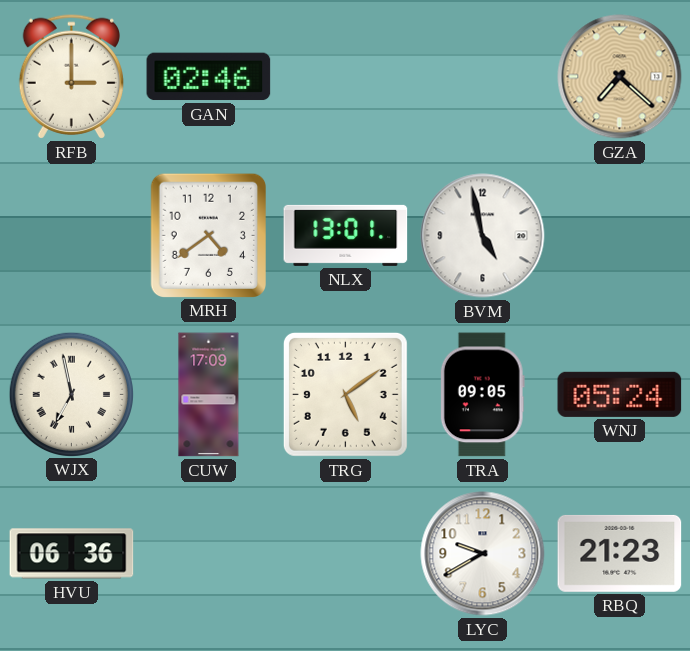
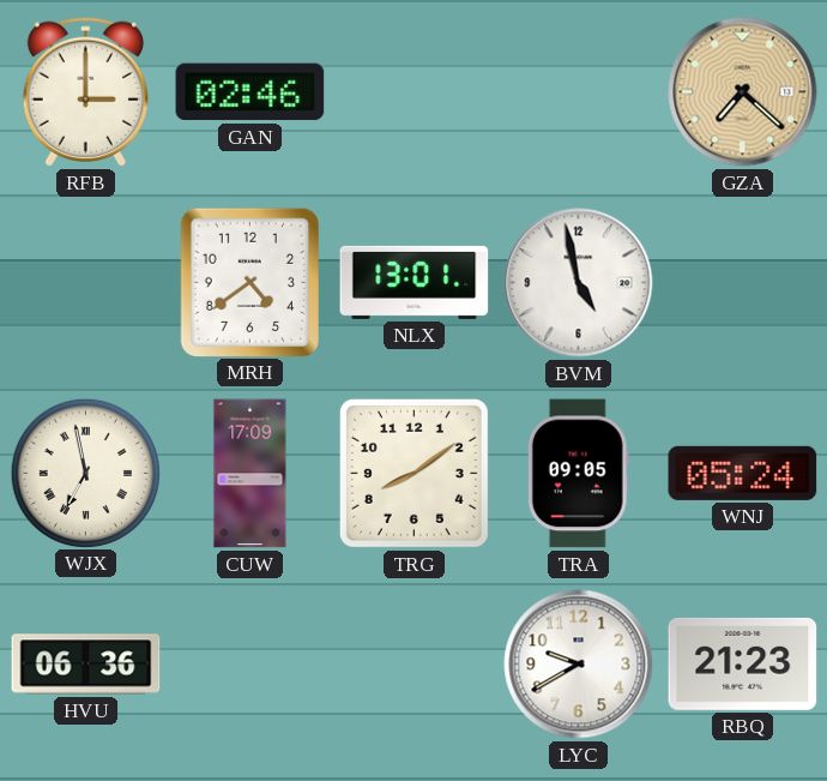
TRG: 5:09 -> 8:09
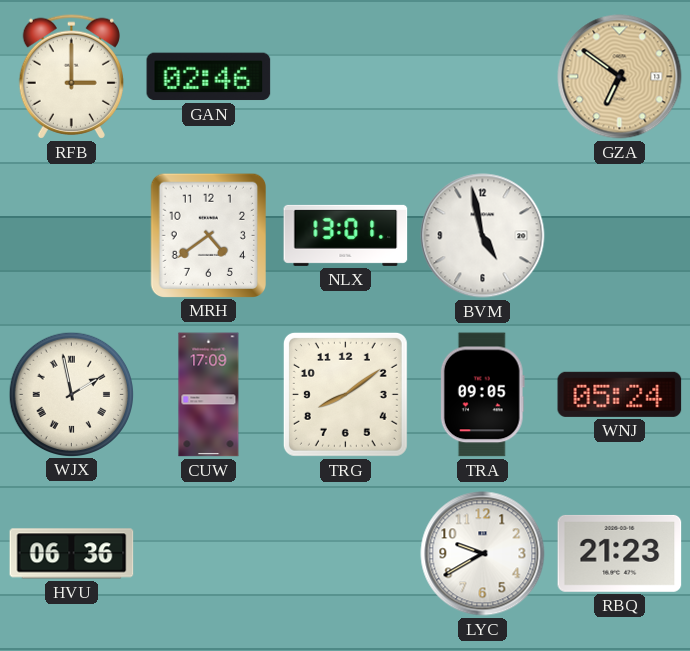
GZA: 7:22 -> 6:51
WJX: 6:58 -> 1:58
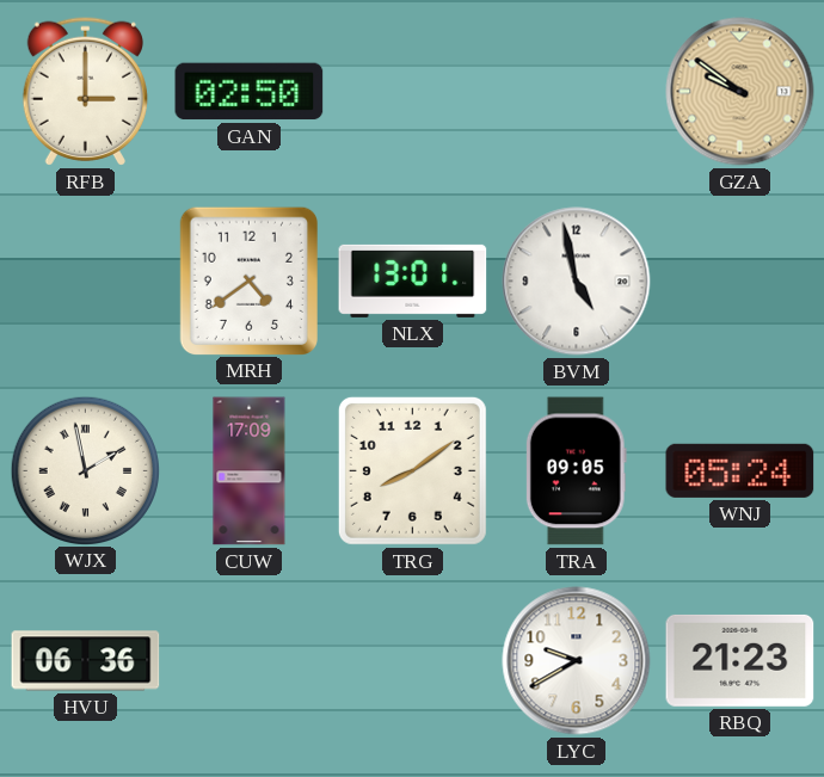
GAN: 02:46 -> 02:50
GZA: 6:51 -> 9:51
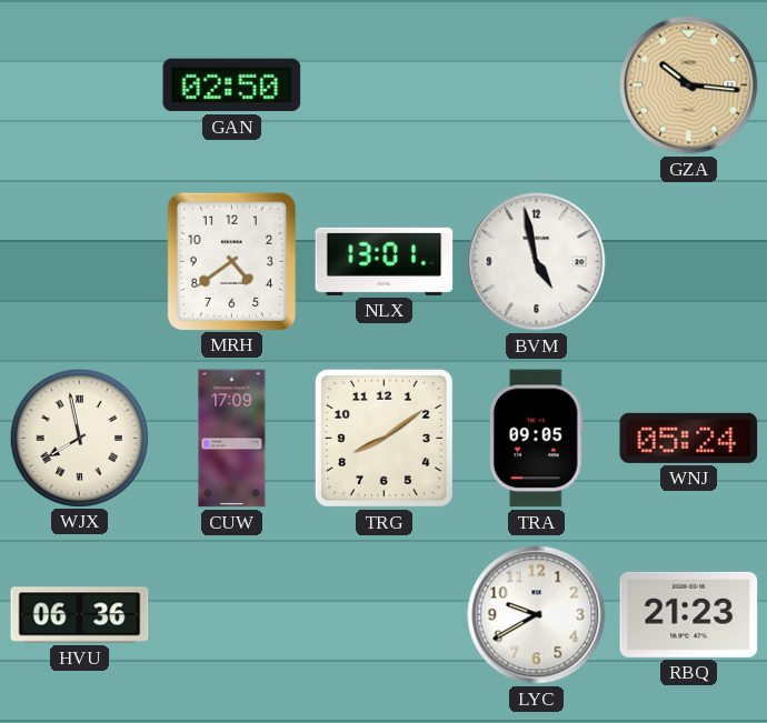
RFB: 3:00 -> none
GZA: 9:51 -> 10:16
WJX: 1:58 -> 7:58
